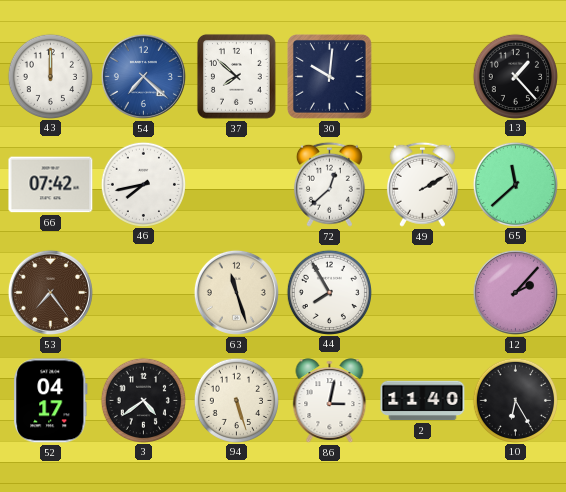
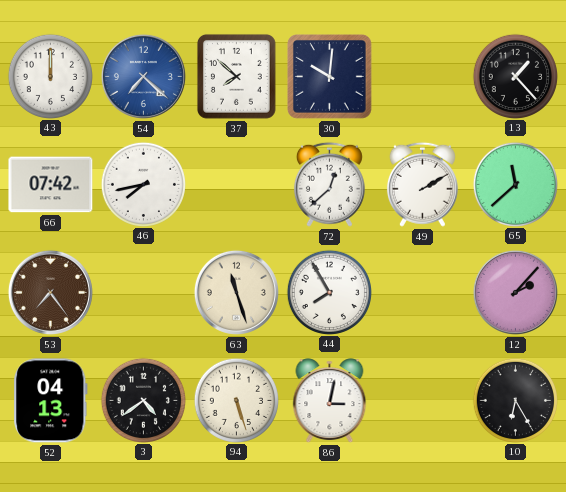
52: 04:17 -> 04:13
2: 11:40 -> none
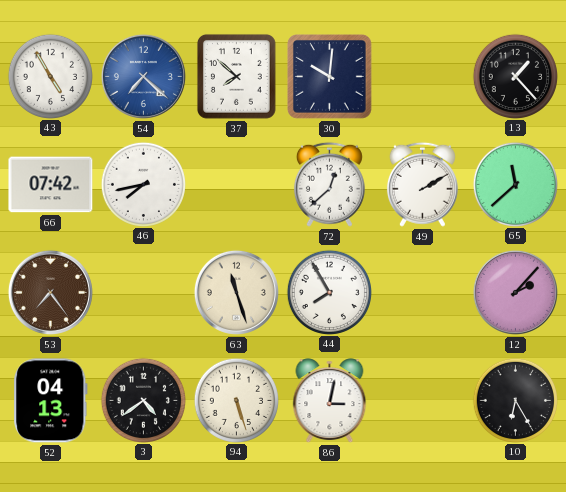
43: 12:00 -> 4:55
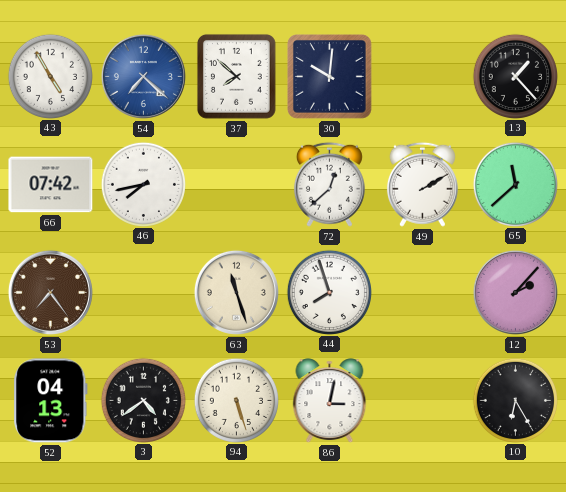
44: 7:55 -> 7:57
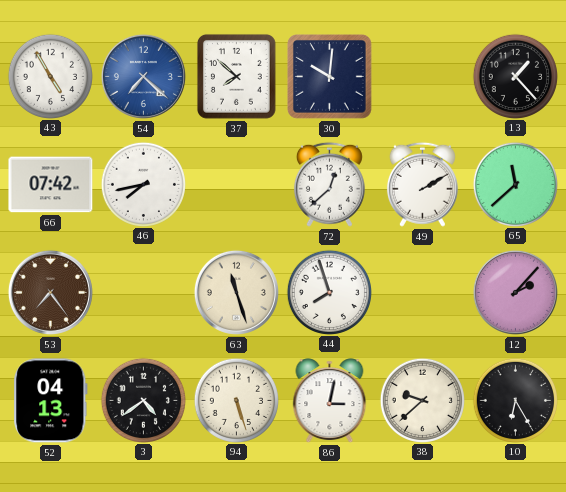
38: none -> 9:38
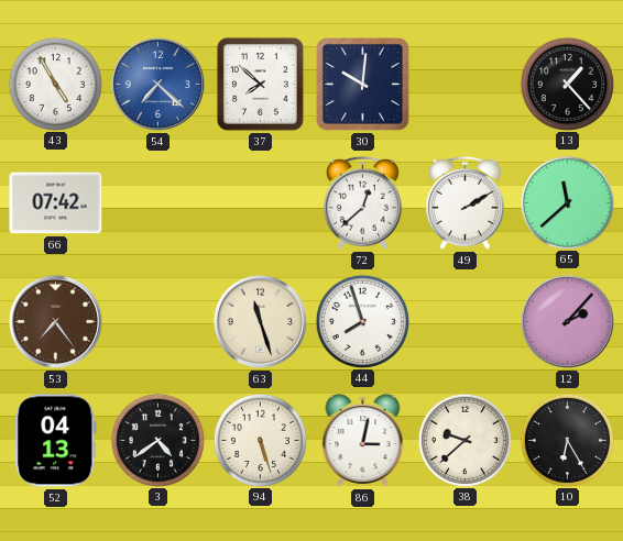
46: 7:43 -> none
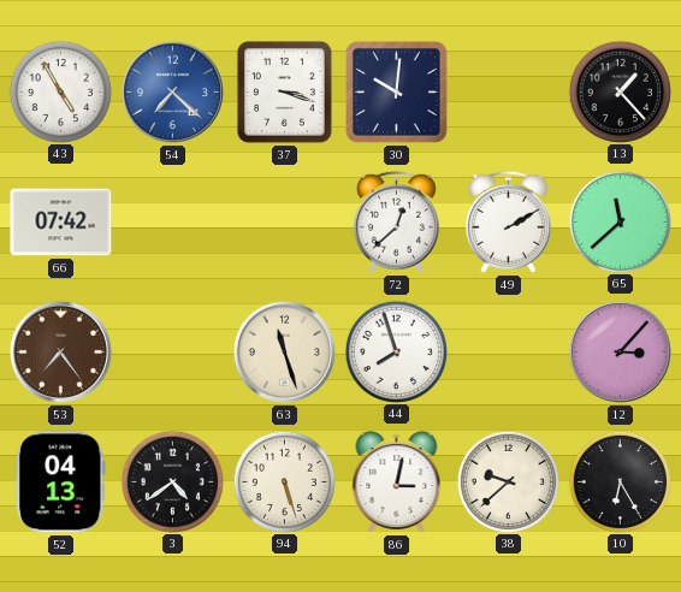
37: 7:52 -> 3:18
12: 2:07 -> 3:07
